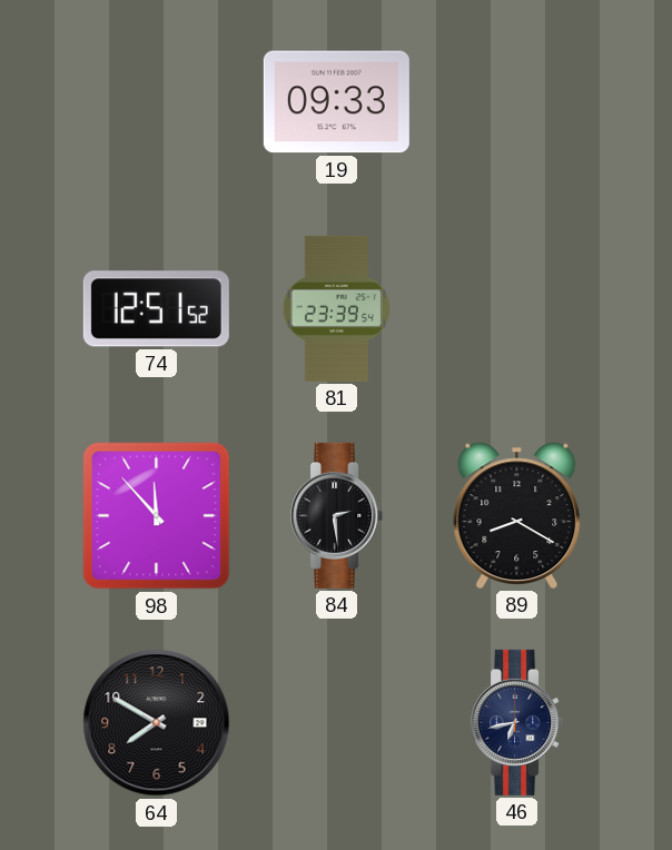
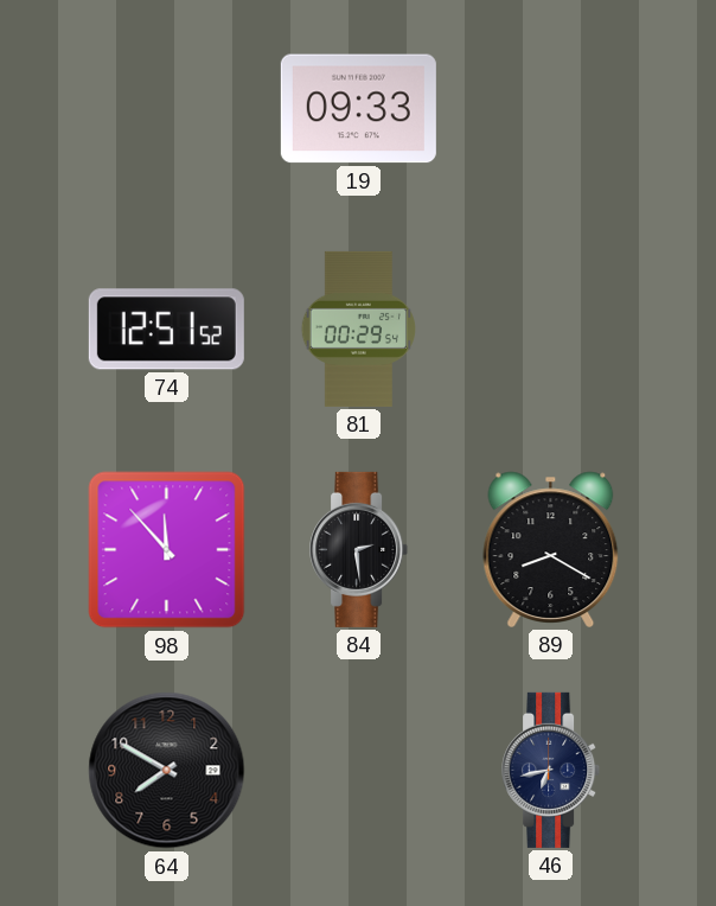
81: 23:39 -> 00:29
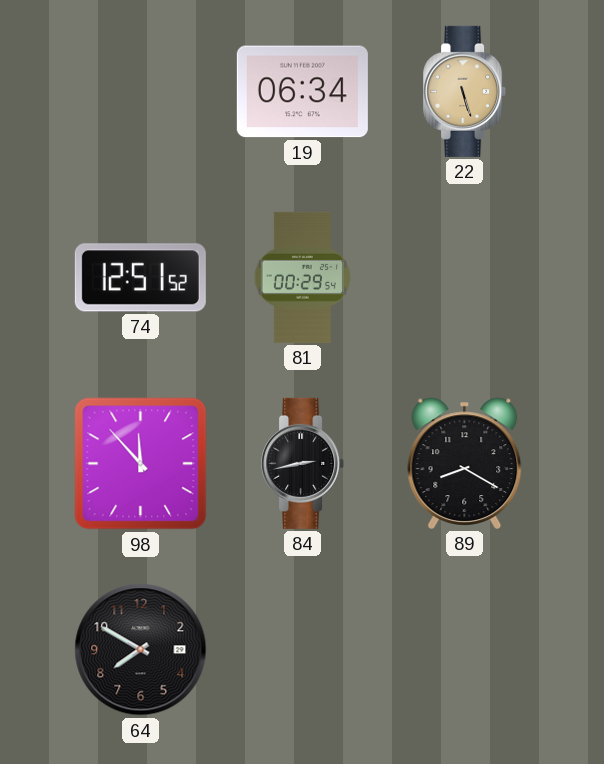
19: 09:33 -> 06:34
22: none -> 5:27
84: 2:29 -> 2:43
46: 6:43 -> none
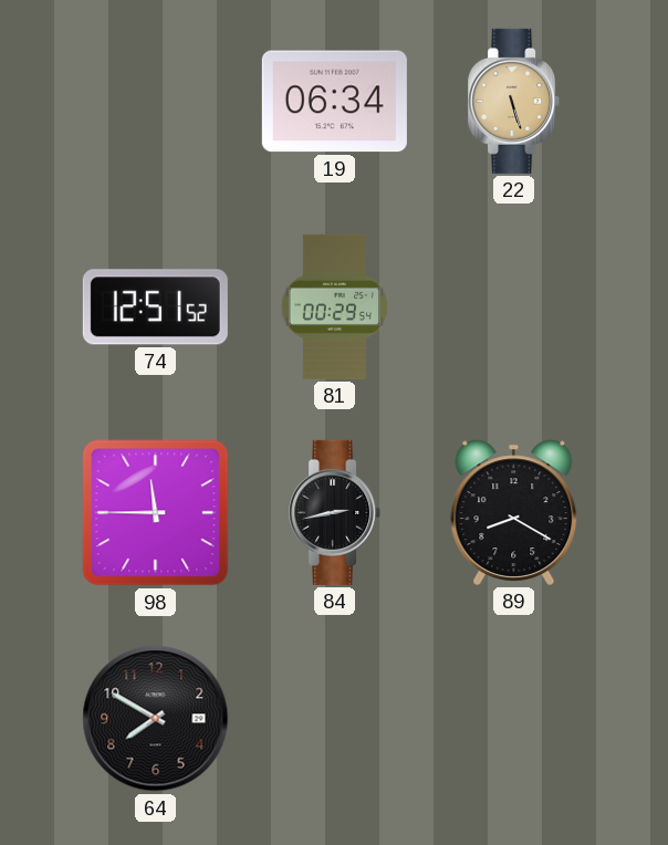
98: 11:53 -> 11:45
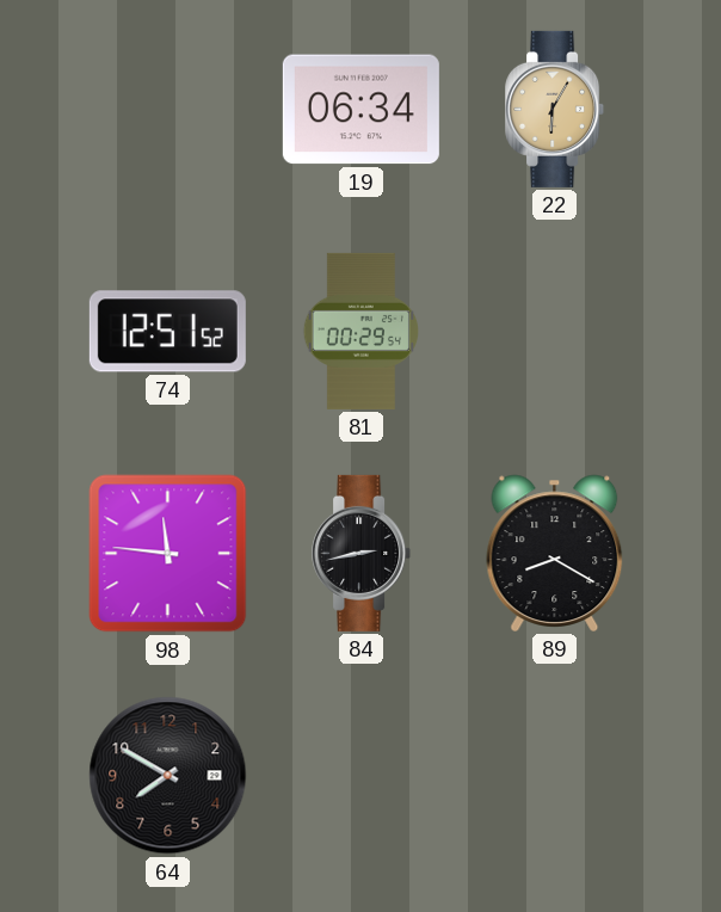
22: 5:27 -> 6:05
98: 11:45 -> 11:46
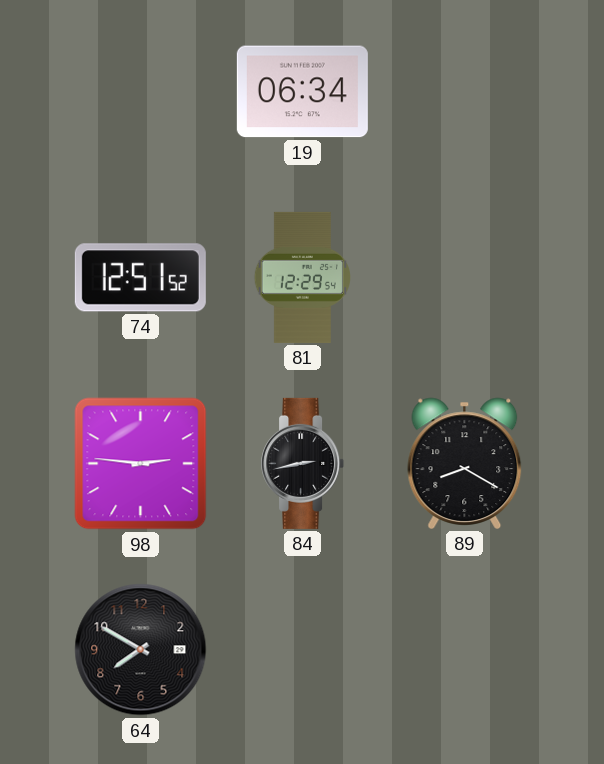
22: 6:05 -> none
81: 00:29 -> 12:29
98: 11:46 -> 2:46
